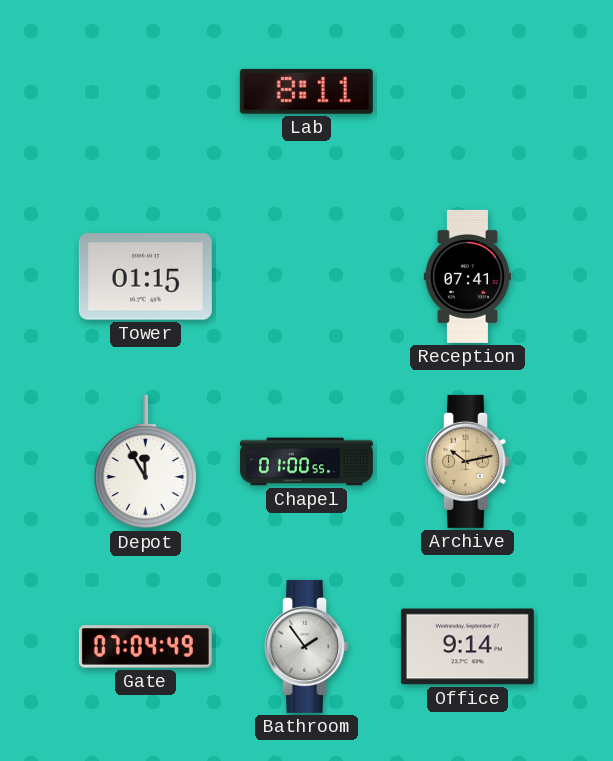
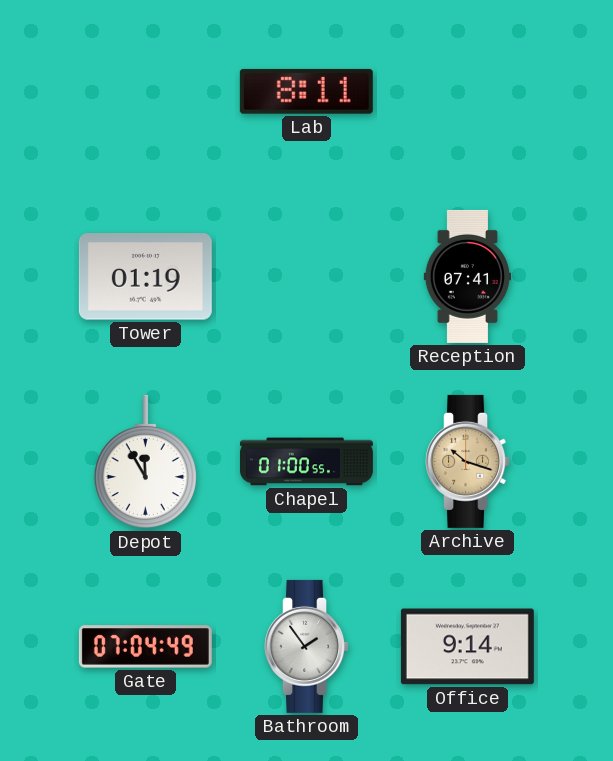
Tower: 01:15 -> 01:19
Archive: 10:13 -> 10:18
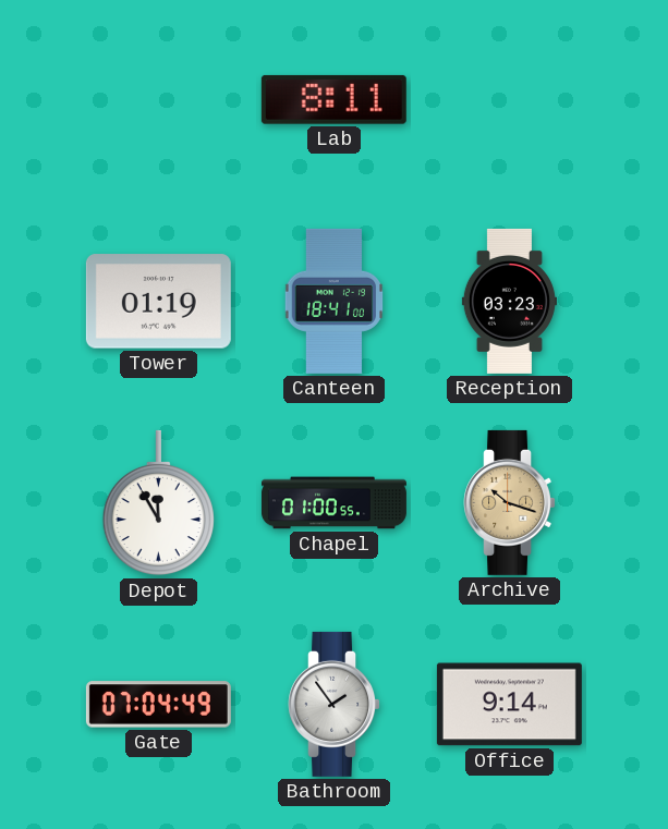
Canteen: none -> 18:41
Reception: 07:41 -> 03:23
